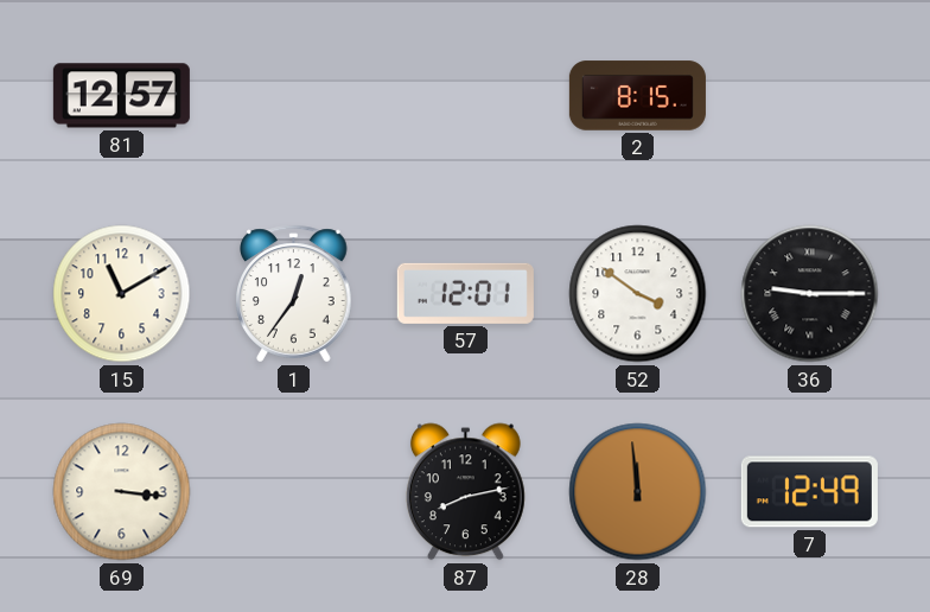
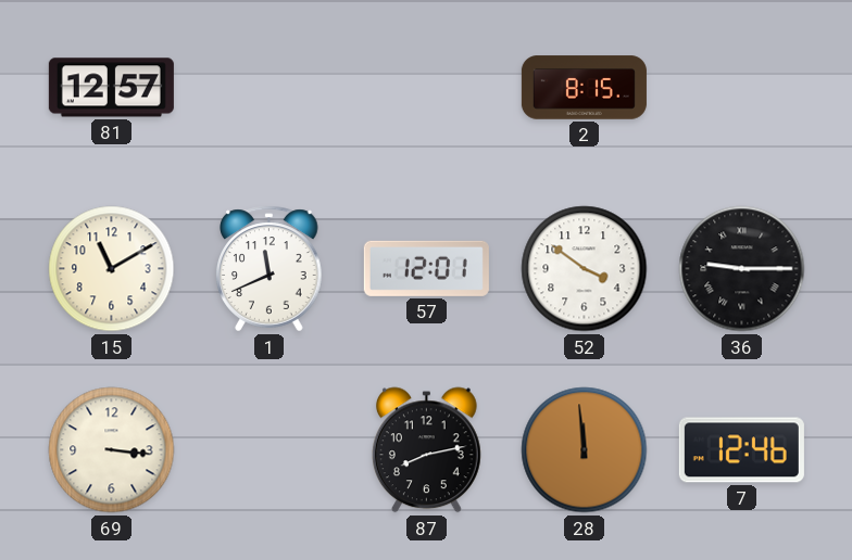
1: 12:36 -> 11:41
7: 12:49 -> 12:46
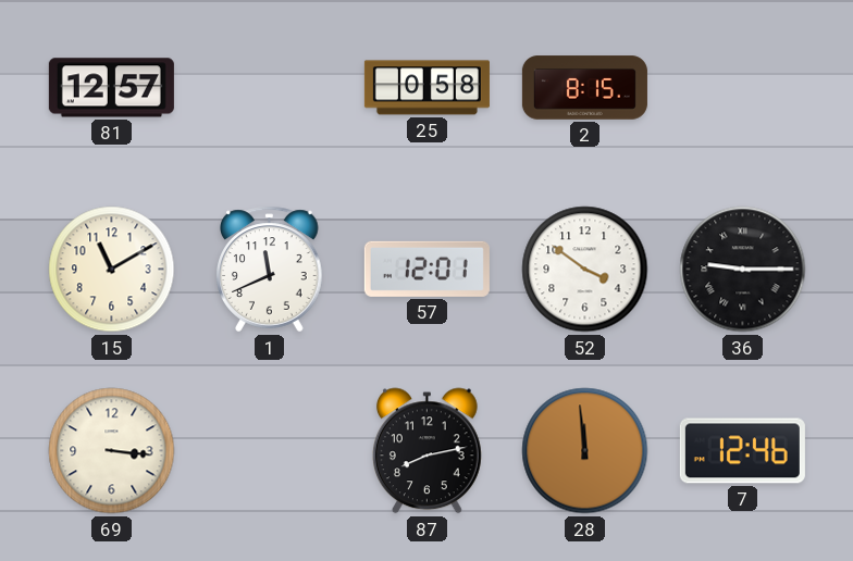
25: none -> 0:58
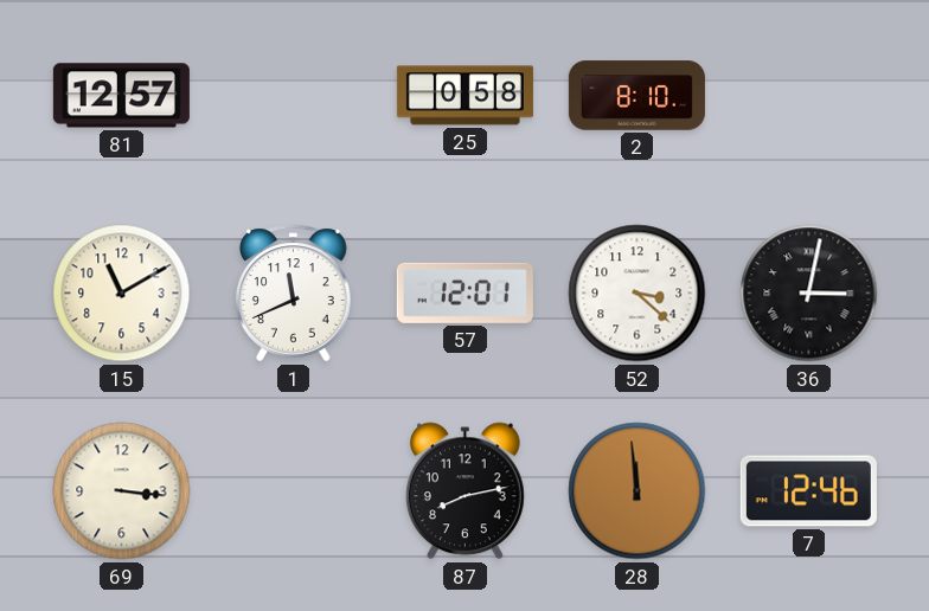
2: 8:15 -> 8:10
52: 3:51 -> 3:22
36: 9:15 -> 3:02
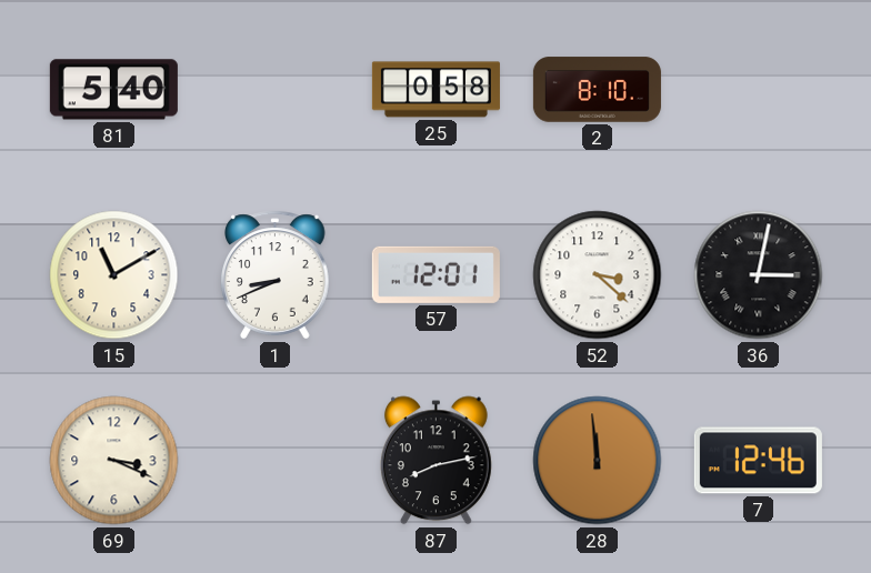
81: 12:57 -> 5:40
1: 11:41 -> 8:41
69: 3:16 -> 3:19
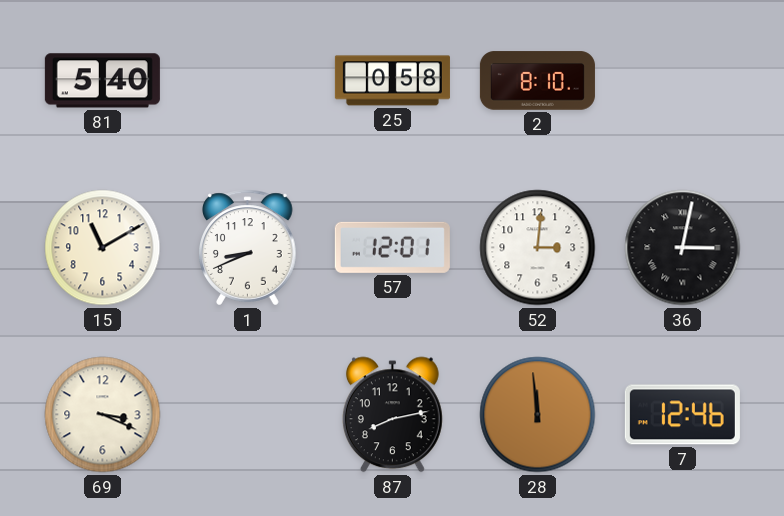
52: 3:22 -> 3:01
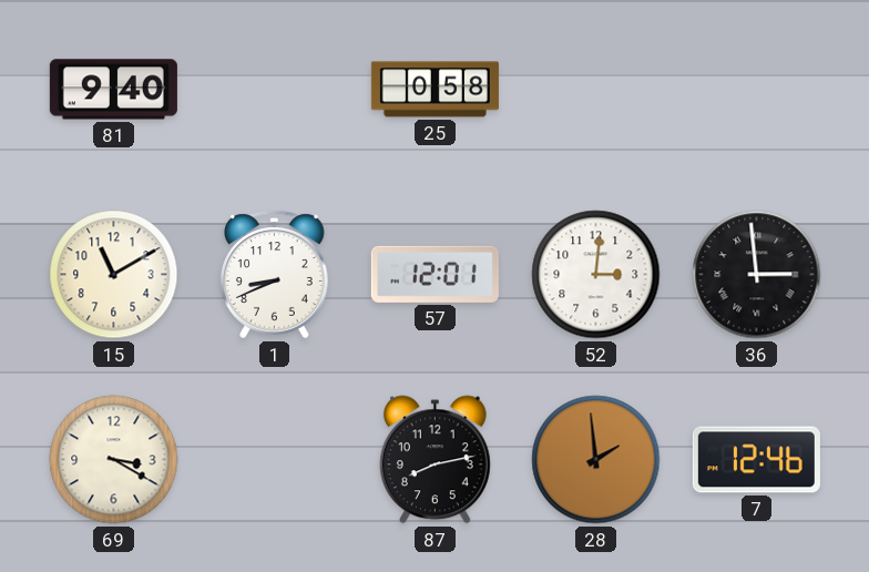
81: 5:40 -> 9:40
2: 8:10 -> none
36: 3:02 -> 2:59
69: 3:19 -> 3:20
28: 11:59 -> 1:59
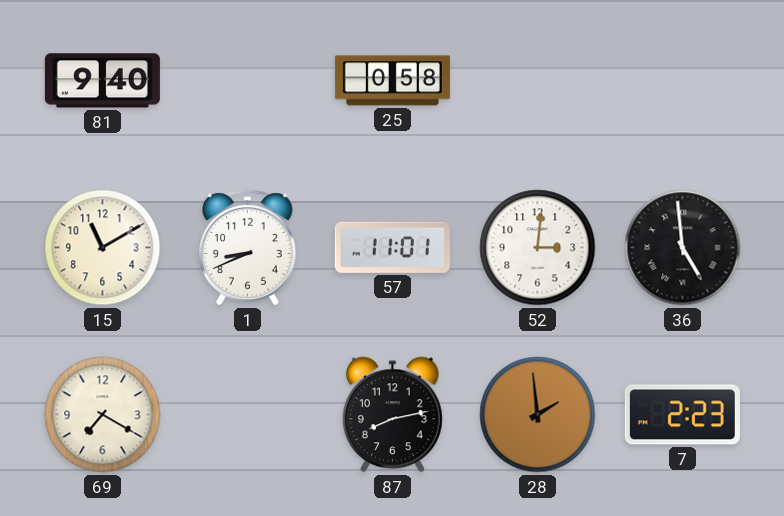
57: 12:01 -> 11:01
36: 2:59 -> 4:59
69: 3:20 -> 7:20
7: 12:46 -> 2:23
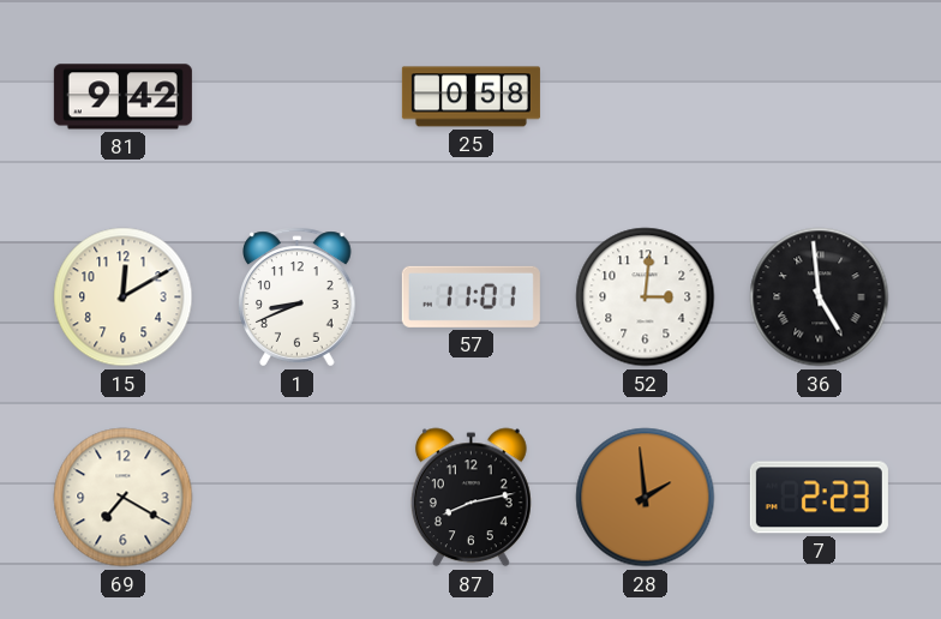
81: 9:40 -> 9:42
15: 11:10 -> 12:10
